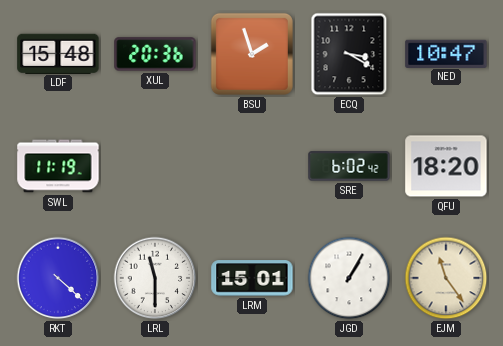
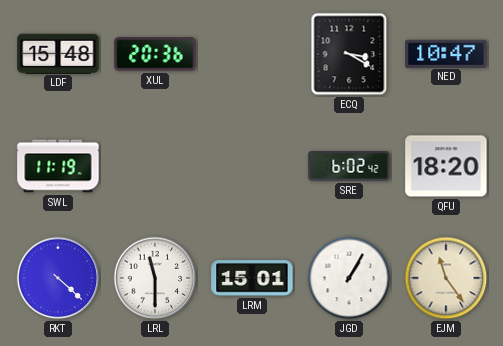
BSU: 1:57 -> none
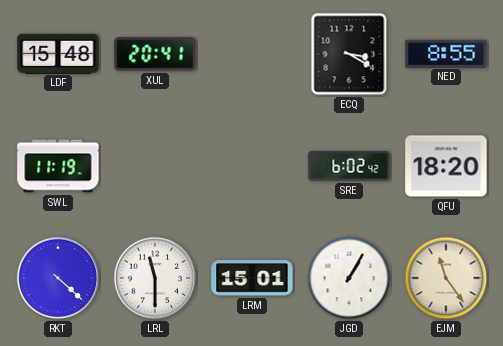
XUL: 20:36 -> 20:41
NED: 10:47 -> 8:55
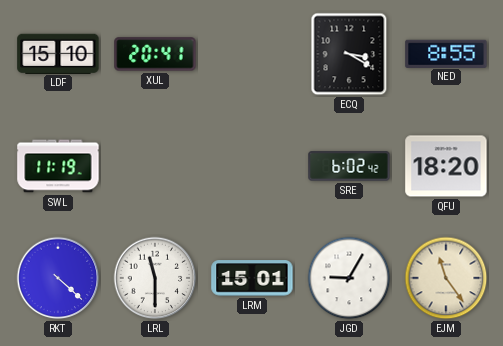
LDF: 15:48 -> 15:10
JGD: 1:05 -> 9:05
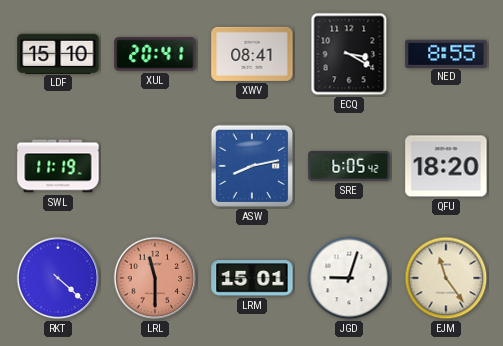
XWV: none -> 08:41
ASW: none -> 8:13
SRE: 6:02 -> 6:05
LRL dial: white -> salmon
JGD: 9:05 -> 9:03
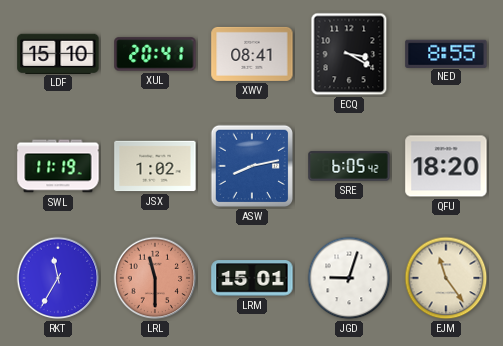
JSX: none -> 1:02
RKT: 4:22 -> 11:35
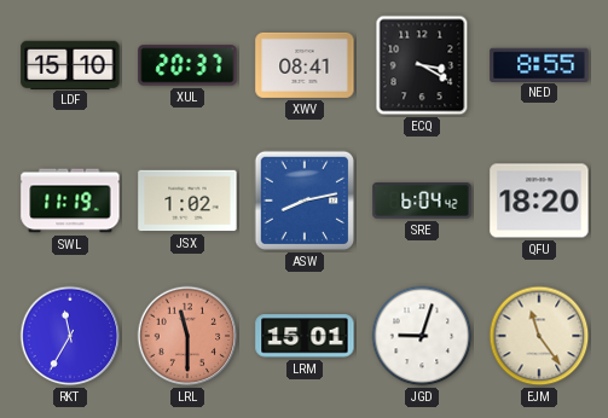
XUL: 20:41 -> 20:37
SRE: 6:05 -> 6:04
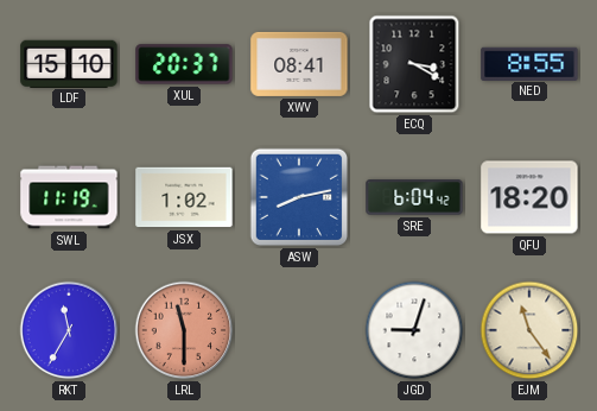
LRM: 15:01 -> none
